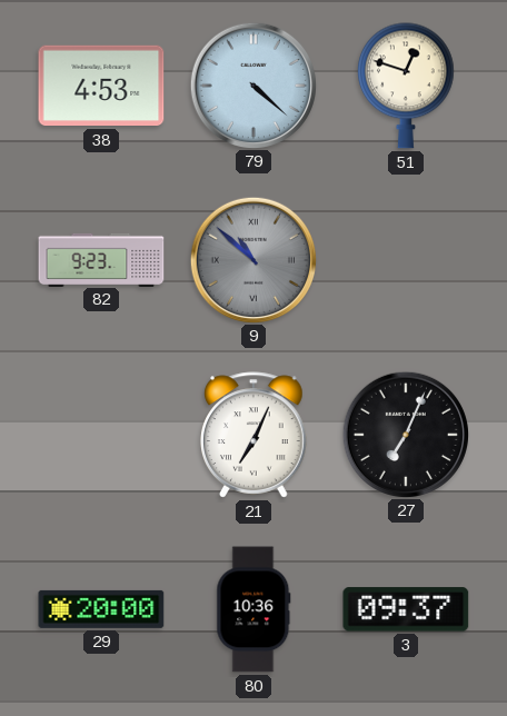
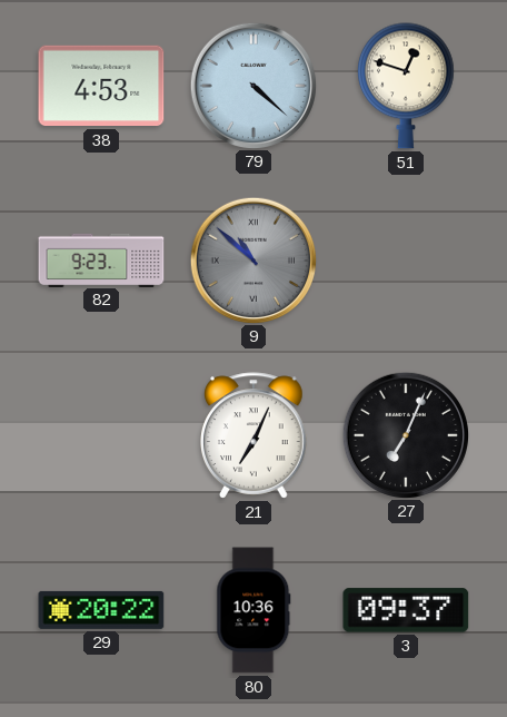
29: 20:00 -> 20:22
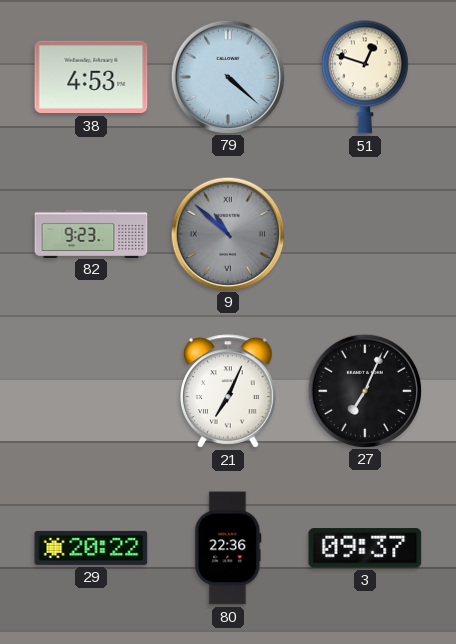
80: 10:36 -> 22:36
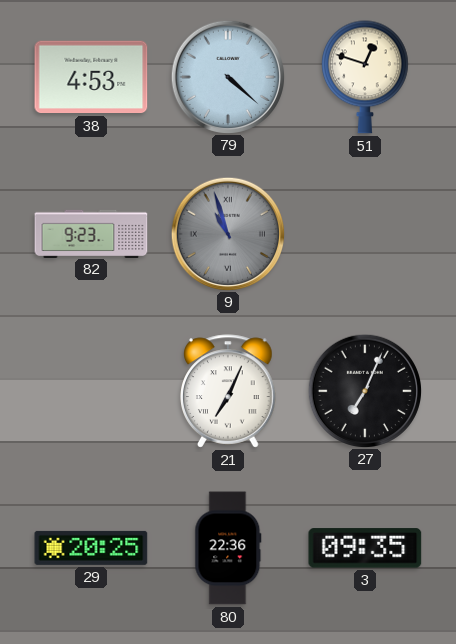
9: 10:52 -> 10:57
29: 20:22 -> 20:25
3: 09:37 -> 09:35
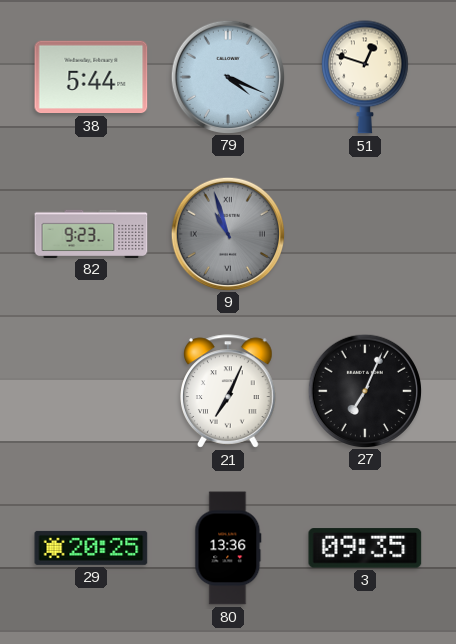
38: 4:53 -> 5:44
79: 4:22 -> 4:19
80: 22:36 -> 13:36
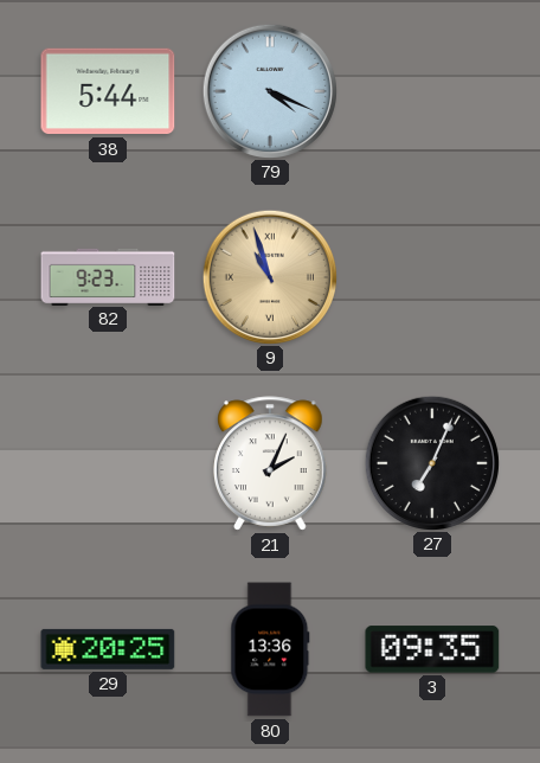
51: 12:48 -> none
9 dial: grey -> champagne
21: 7:04 -> 2:04
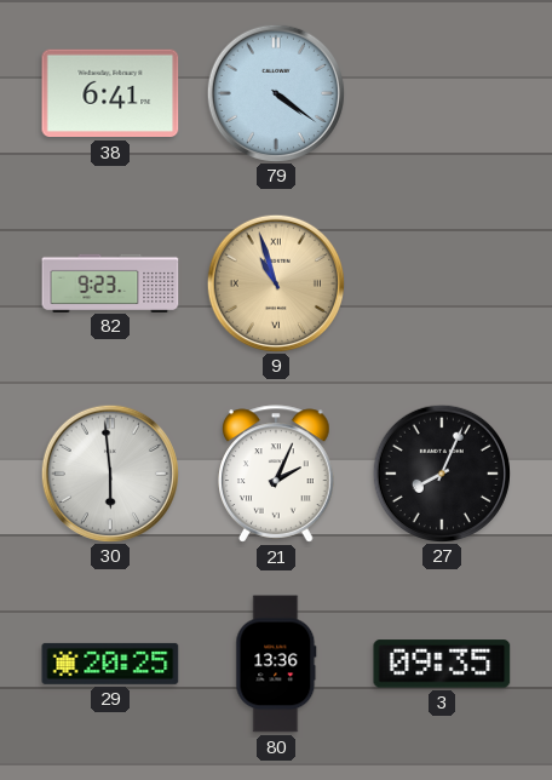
38: 5:44 -> 6:41
79: 4:19 -> 4:21
30: none -> 5:59
27: 7:04 -> 8:04
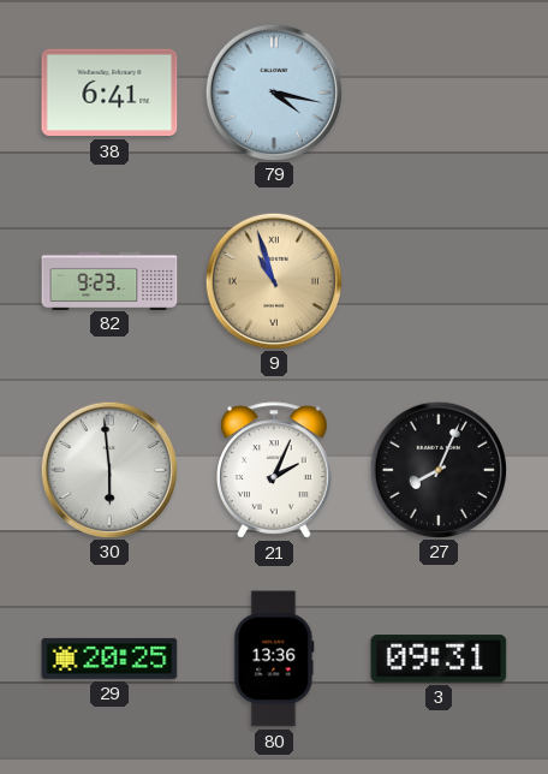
79: 4:21 -> 4:17
3: 09:35 -> 09:31
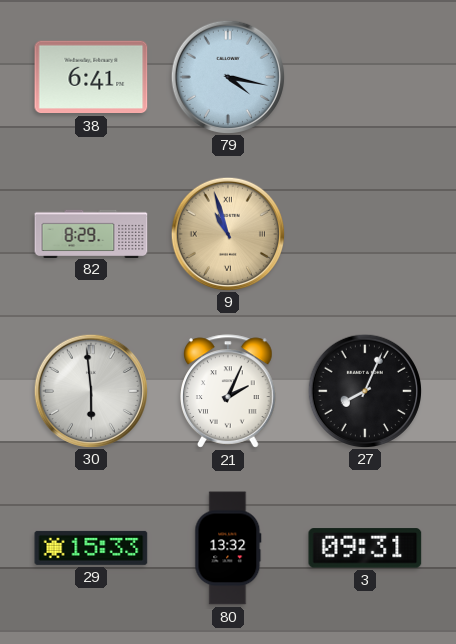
82: 9:23 -> 8:29
29: 20:25 -> 15:33
80: 13:36 -> 13:32
